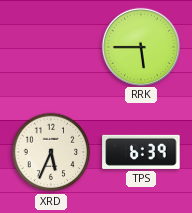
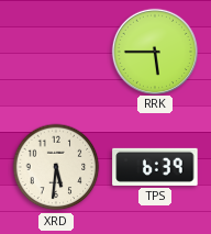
XRD: 5:34 -> 5:31
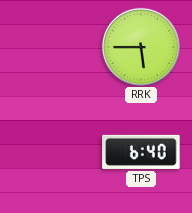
XRD: 5:31 -> none
TPS: 6:39 -> 6:40
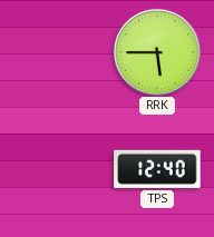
TPS: 6:40 -> 12:40
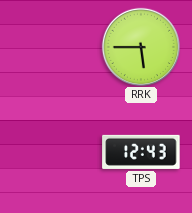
TPS: 12:40 -> 12:43
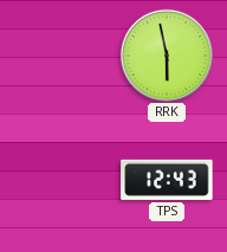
RRK: 5:45 -> 5:58
